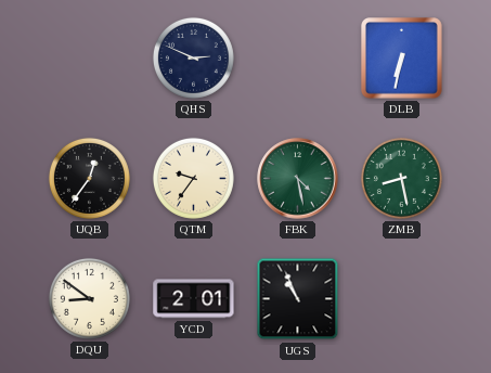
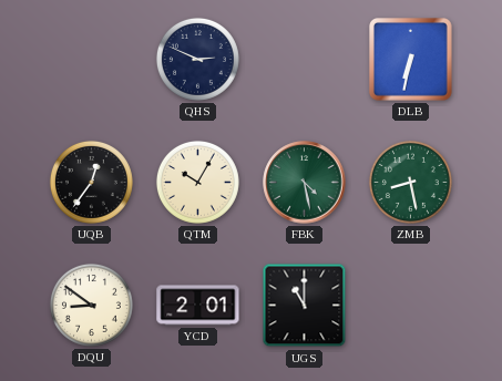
QTM: 9:36 -> 10:05
UGS: 10:56 -> 11:00
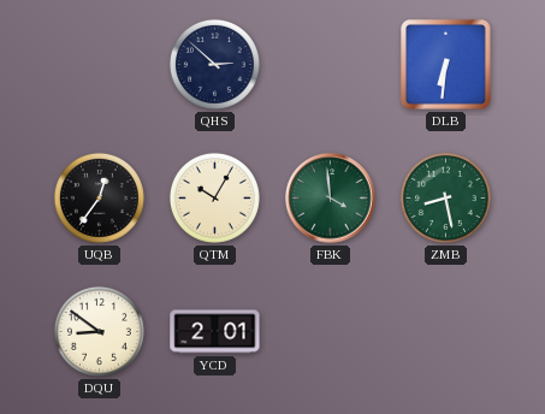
QHS: 2:49 -> 2:52
DLB: 6:32 -> 6:31
FBK: 4:28 -> 3:59
UGS: 11:00 -> none
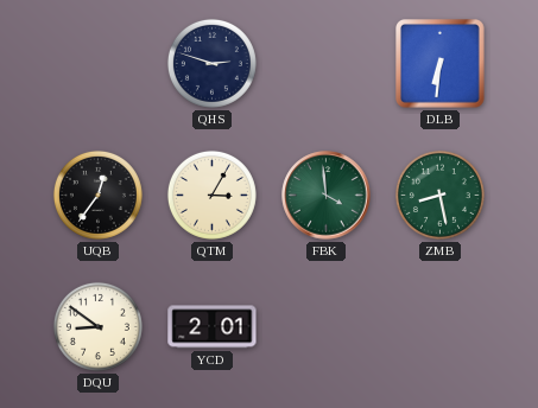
QHS: 2:52 -> 2:48
QTM: 10:05 -> 3:05
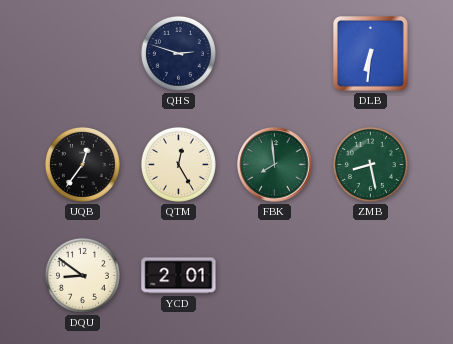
QTM: 3:05 -> 12:25
FBK: 3:59 -> 7:59
